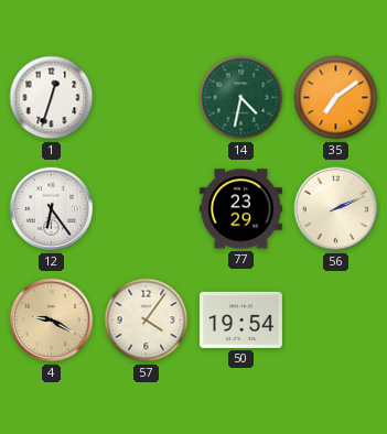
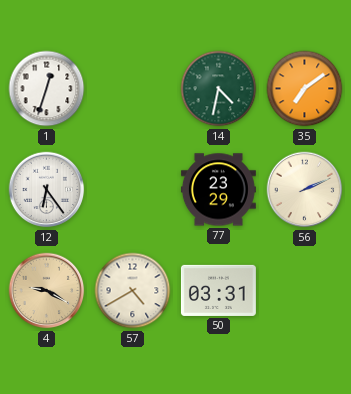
57: 4:06 -> 4:40
50: 19:54 -> 03:31
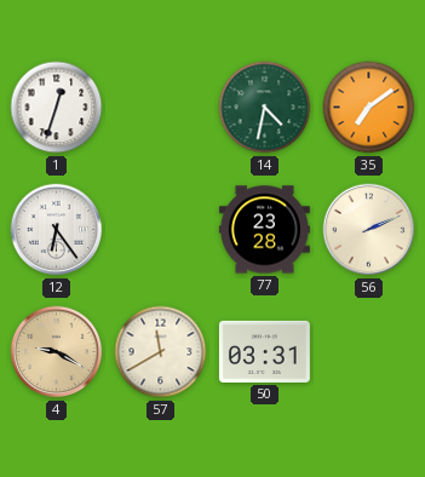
77: 23:29 -> 23:28
57: 4:40 -> 11:40
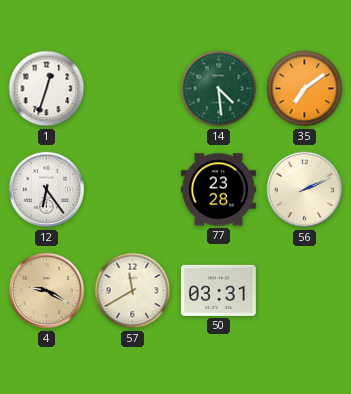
14: 4:32 -> 4:29
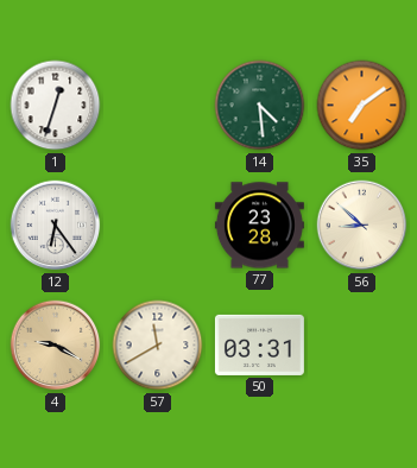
56: 2:11 -> 8:52
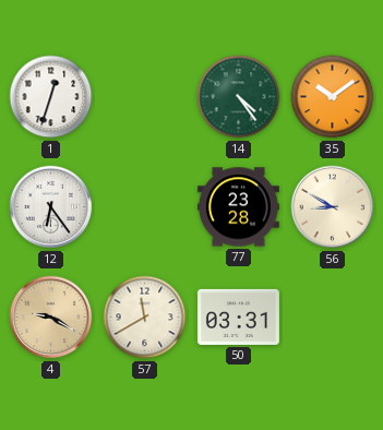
14: 4:29 -> 4:24
35: 7:09 -> 10:09
56: 8:52 -> 8:50
